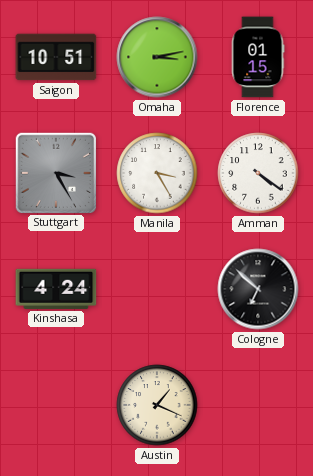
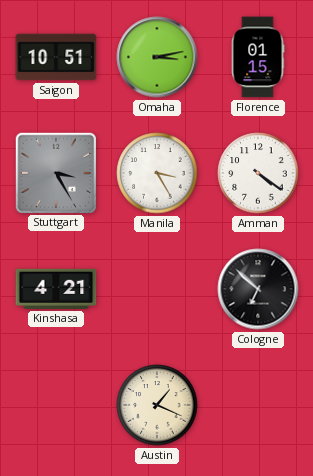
Kinshasa: 4:24 -> 4:21
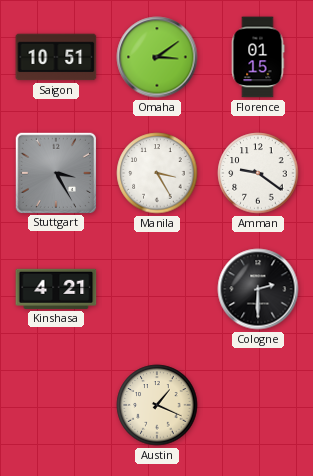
Omaha: 3:13 -> 3:09
Amman: 4:21 -> 9:21
Cologne: 6:52 -> 2:30
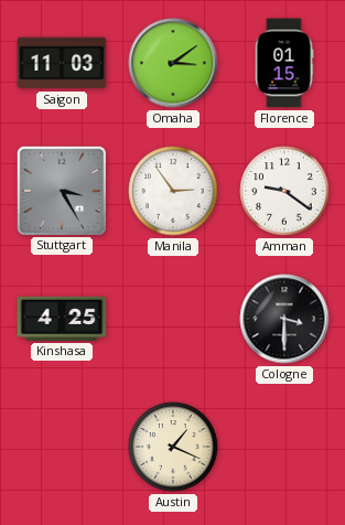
Saigon: 10:51 -> 11:03
Manila: 3:25 -> 2:54
Kinshasa: 4:21 -> 4:25
Cologne: 2:30 -> 3:30
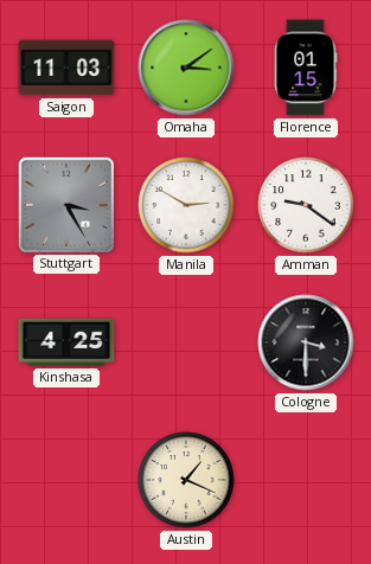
Manila: 2:54 -> 2:50
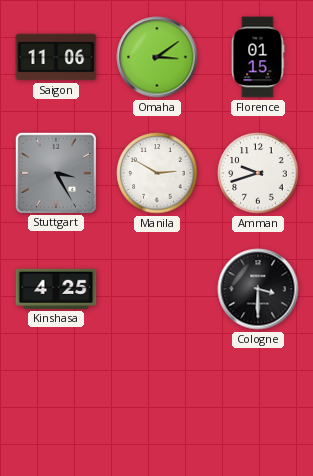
Saigon: 11:03 -> 11:06
Amman: 9:21 -> 9:42
Austin: 1:19 -> none
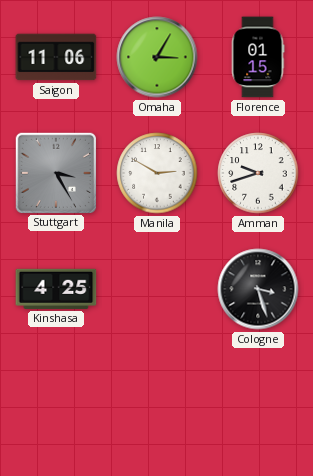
Omaha: 3:09 -> 3:05
Cologne: 3:30 -> 3:27
